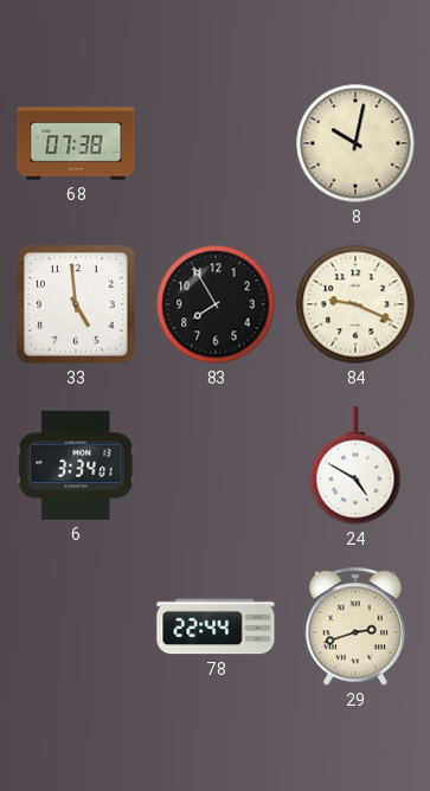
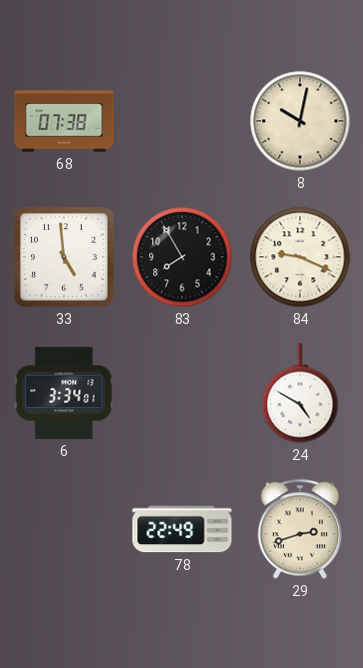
78: 22:44 -> 22:49
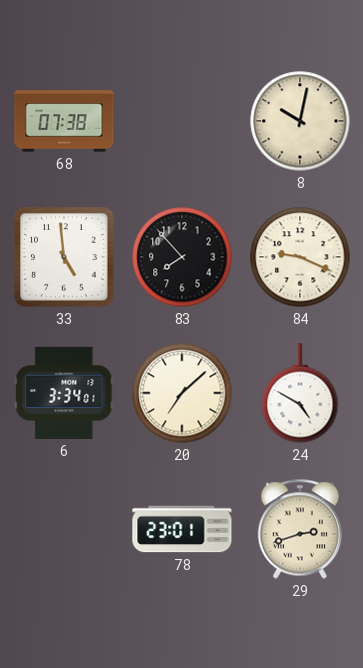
83: 7:55 -> 7:53
20: none -> 7:08
78: 22:49 -> 23:01
